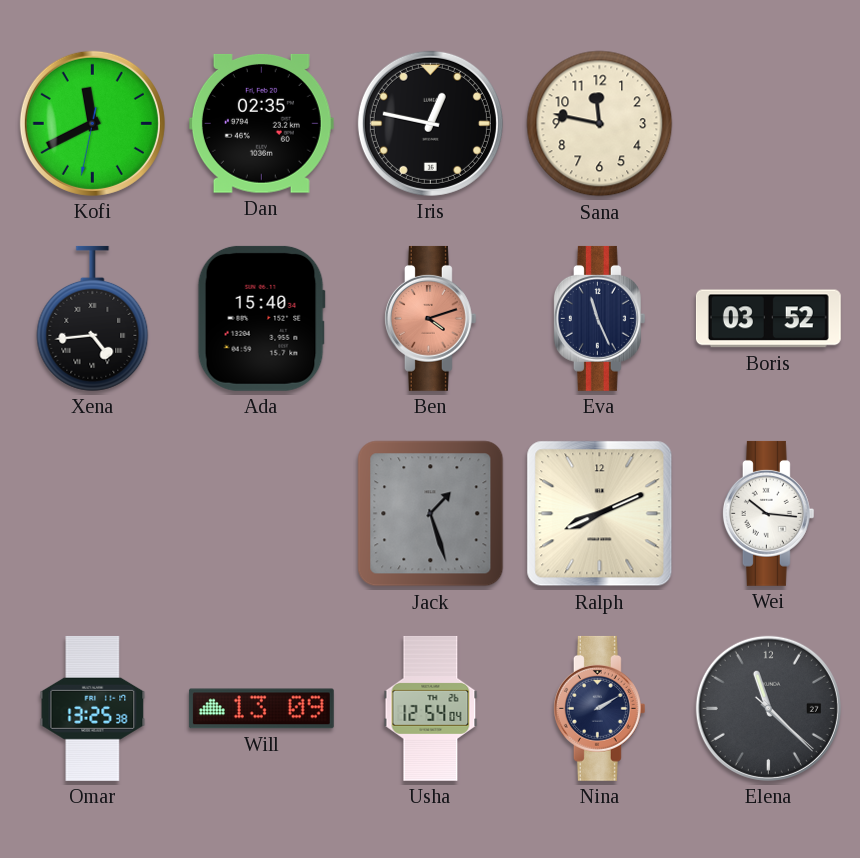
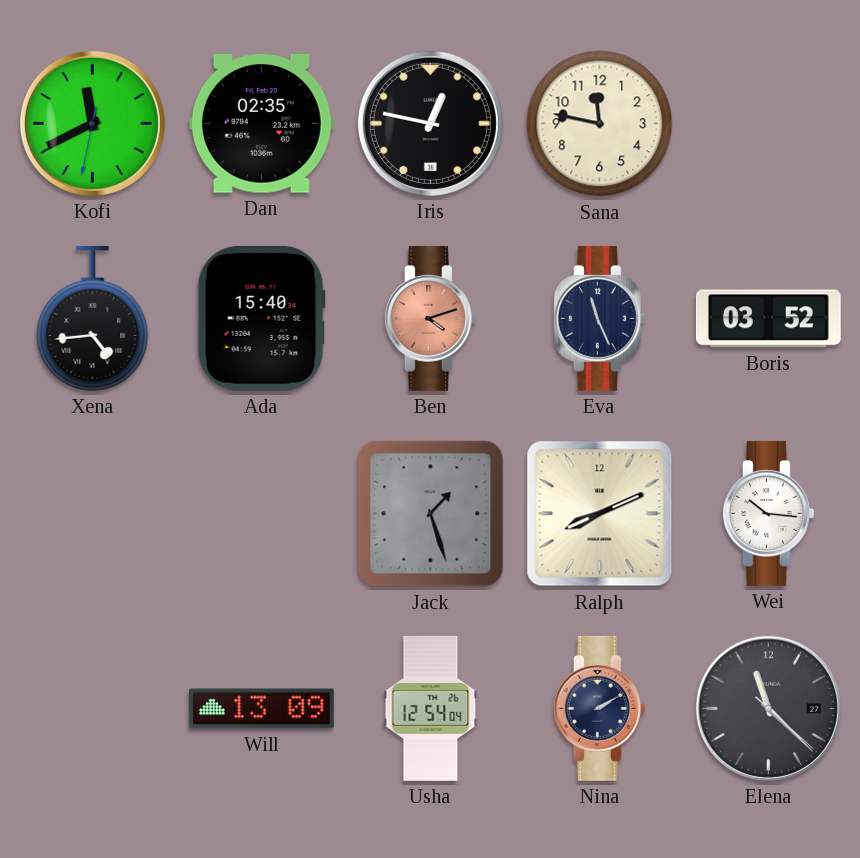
Omar: 13:25 -> none
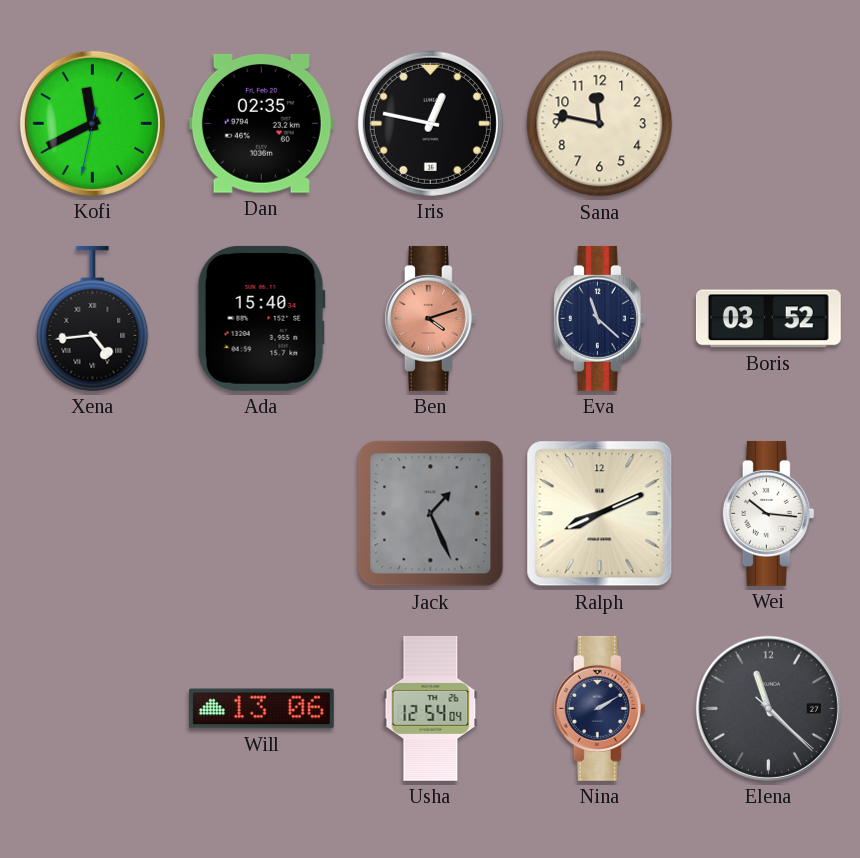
Eva: 11:26 -> 11:22
Jack: 1:27 -> 1:26
Will: 13:09 -> 13:06
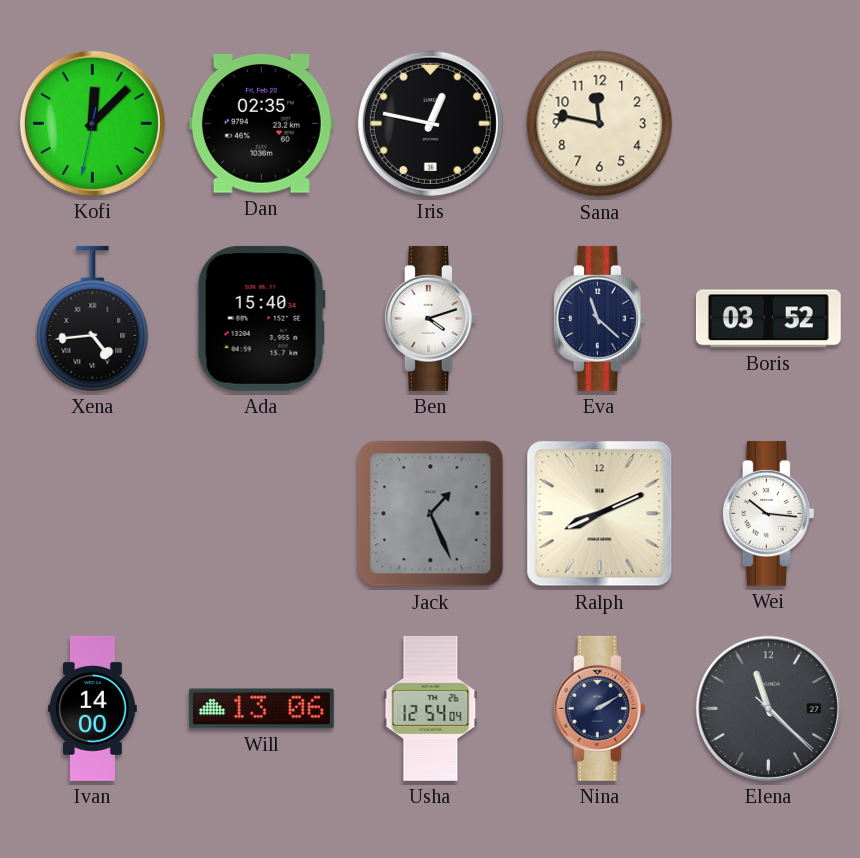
Kofi: 11:40 -> 12:07
Ben dial: salmon -> white
Ivan: none -> 14:00
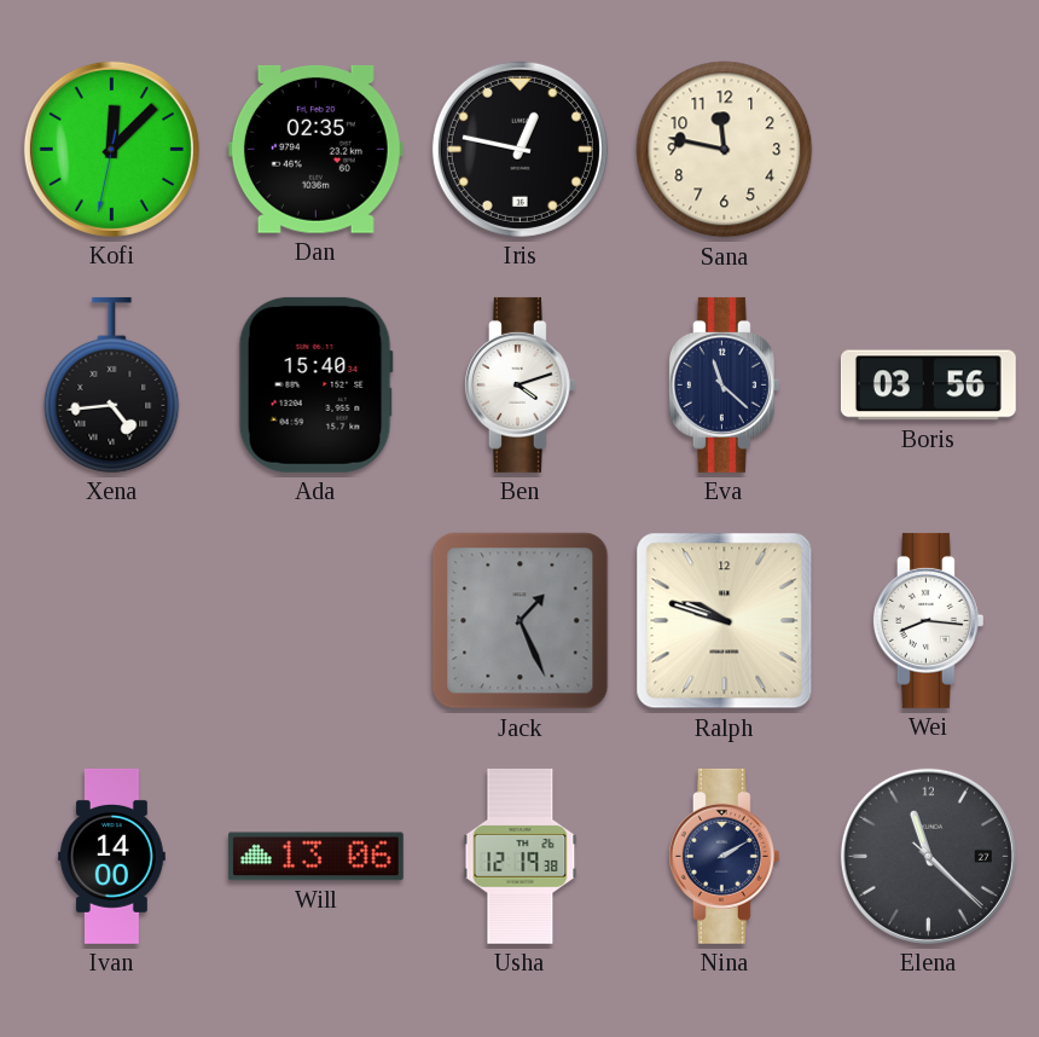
Boris: 03:52 -> 03:56
Ralph: 8:11 -> 9:48
Wei: 10:16 -> 8:16
Usha: 12:54 -> 12:19
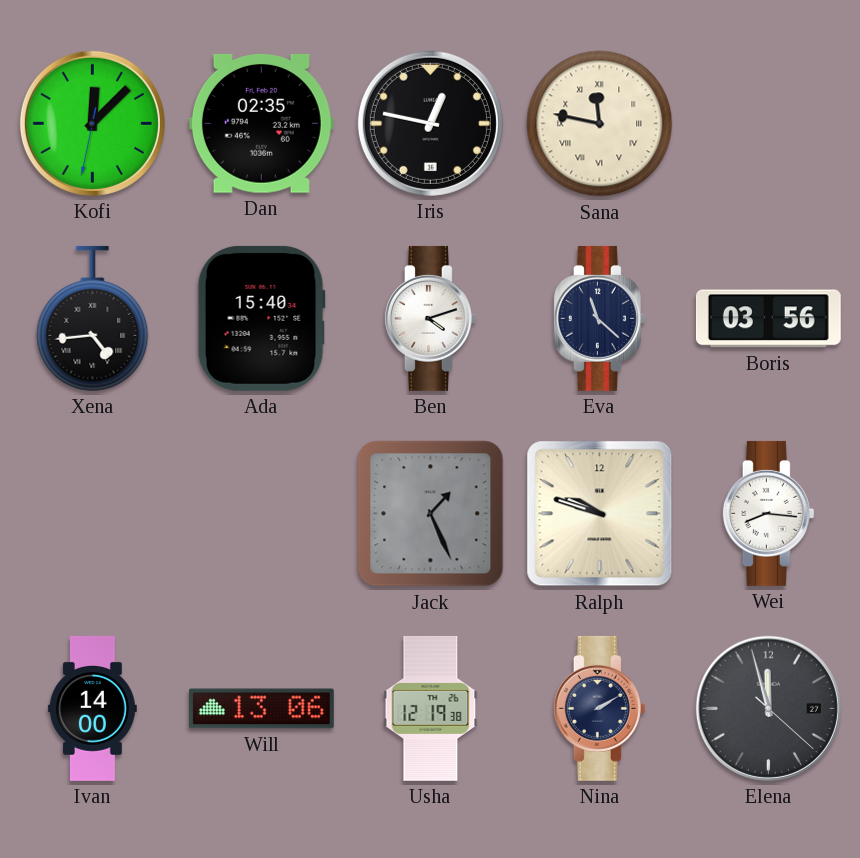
Sana numerals: Arabic -> Roman
Elena: 11:22 -> 11:57
